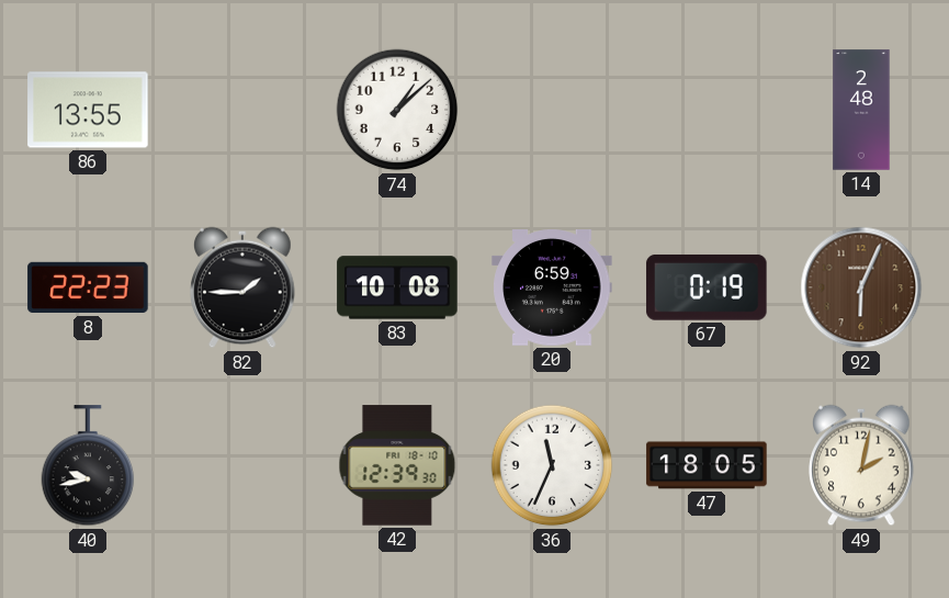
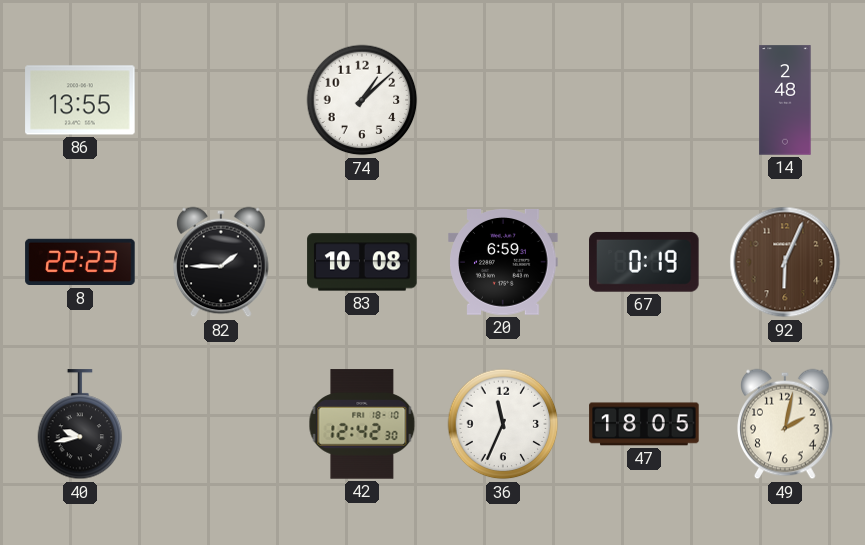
42: 12:39 -> 12:42
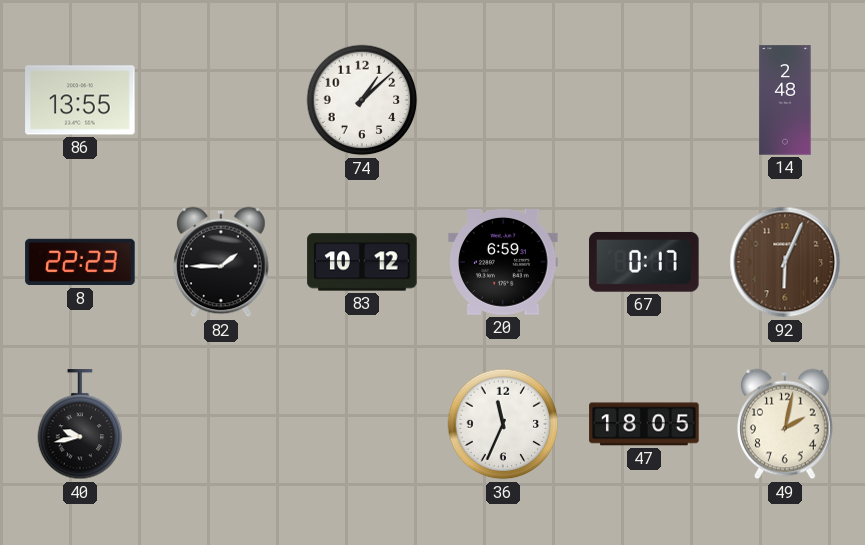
83: 10:08 -> 10:12
67: 0:19 -> 0:17
42: 12:42 -> none
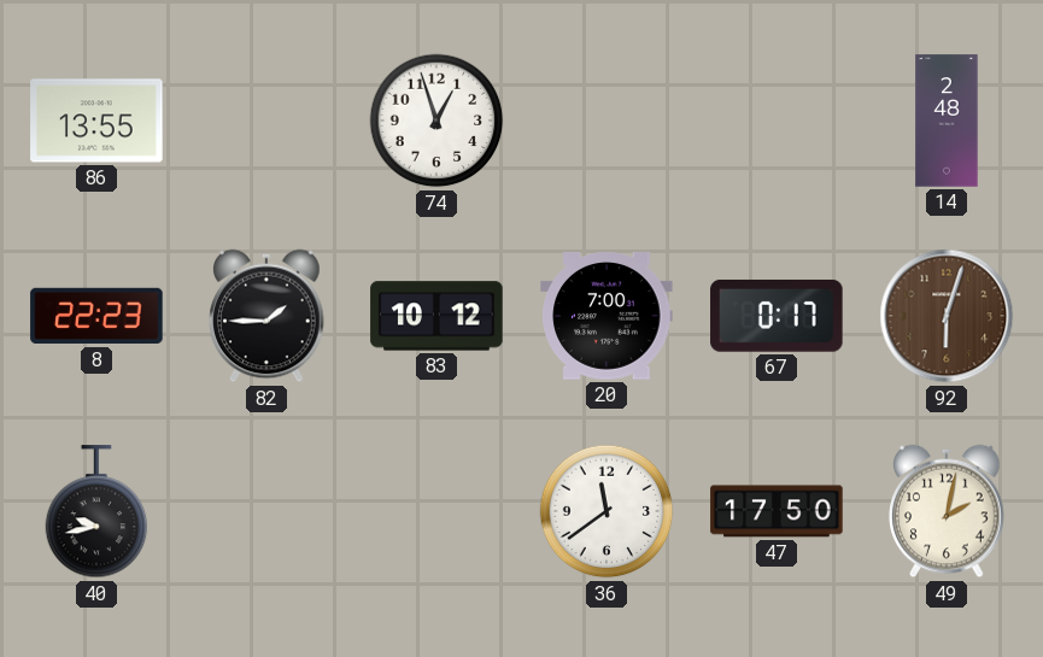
74: 1:08 -> 12:57
20: 6:59 -> 7:00
92: 6:04 -> 6:03
36: 11:34 -> 11:39
47: 18:05 -> 17:50
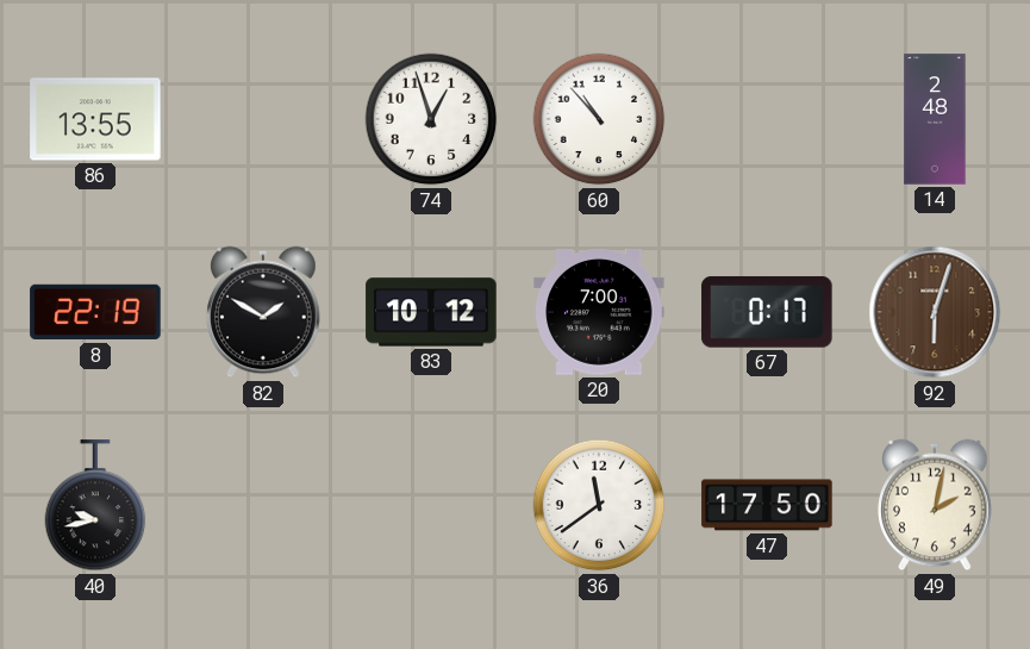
60: none -> 10:53
8: 22:23 -> 22:19
82: 1:45 -> 1:50
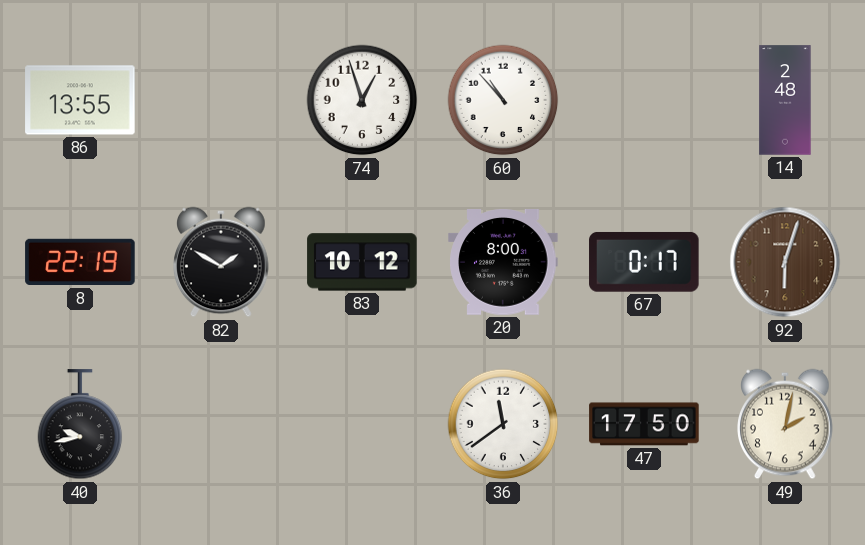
20: 7:00 -> 8:00
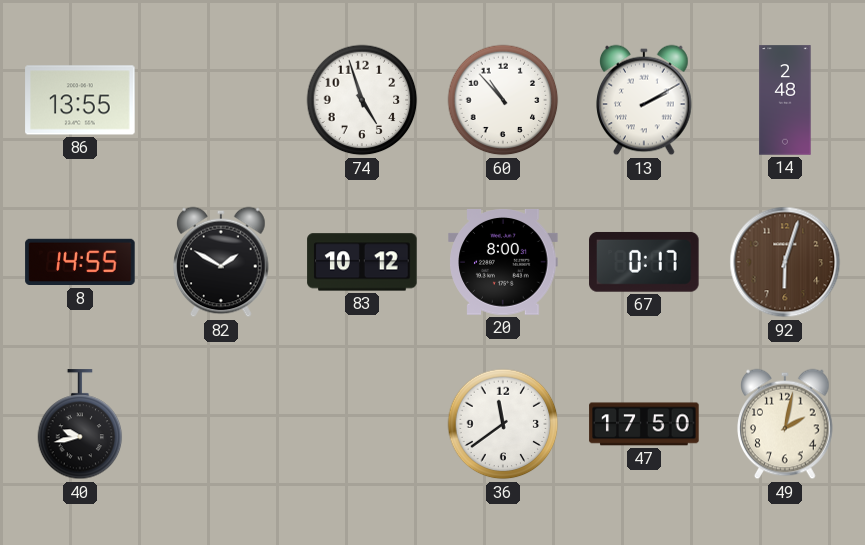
74: 12:57 -> 4:57
13: none -> 2:10
8: 22:19 -> 14:55
